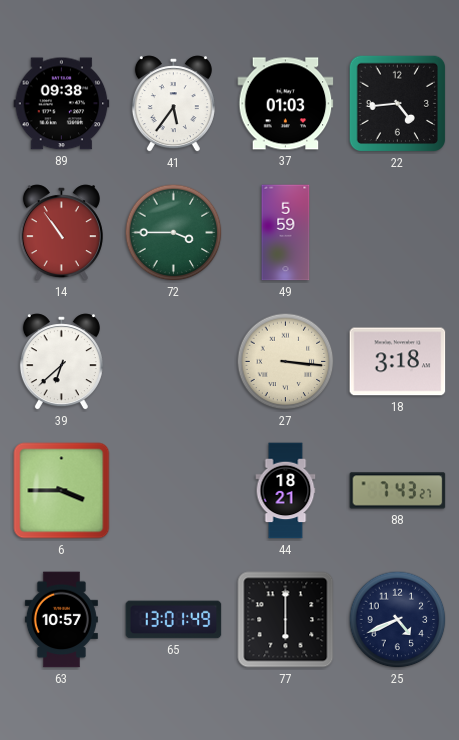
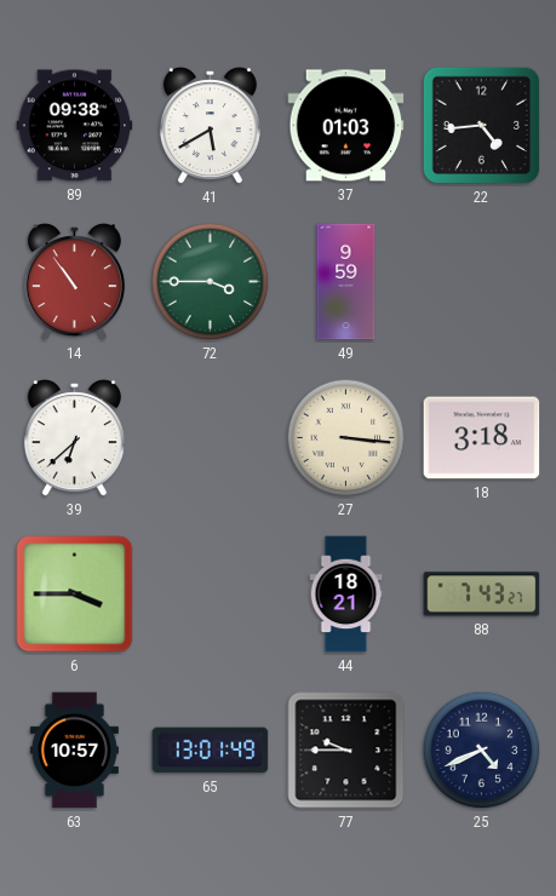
41: 5:36 -> 5:40
49: 5:59 -> 9:59
77: 6:00 -> 9:45
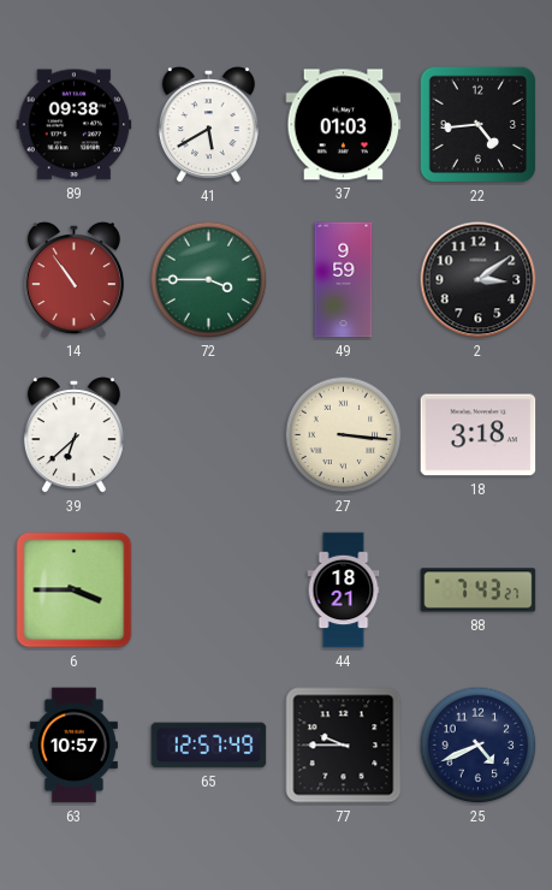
2: none -> 3:09
65: 13:01 -> 12:57
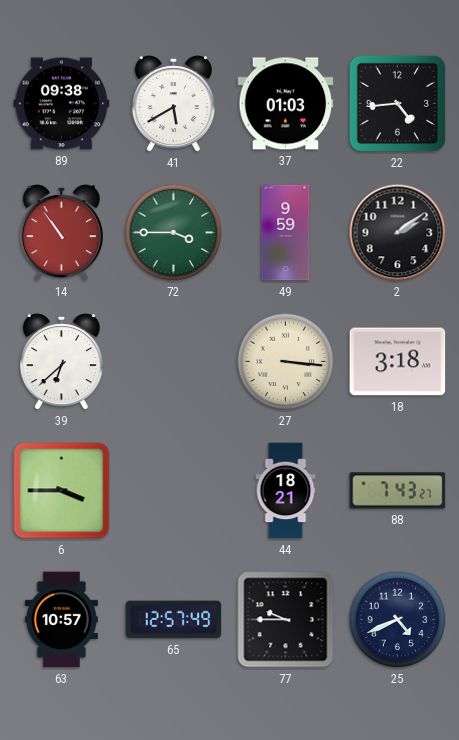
2: 3:09 -> 2:09
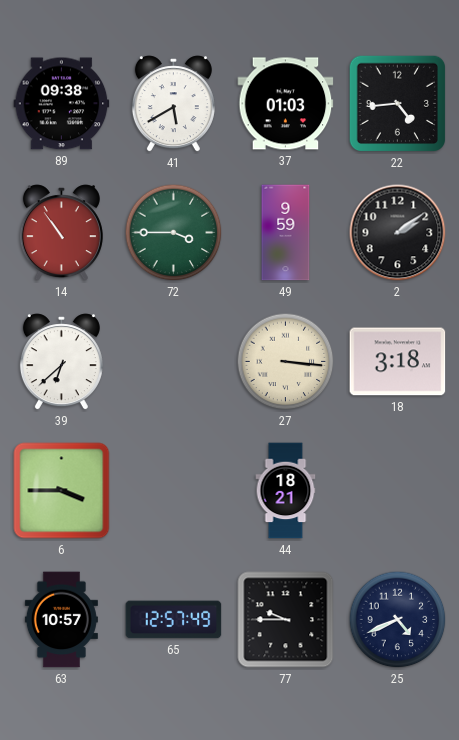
88: 7:43 -> none
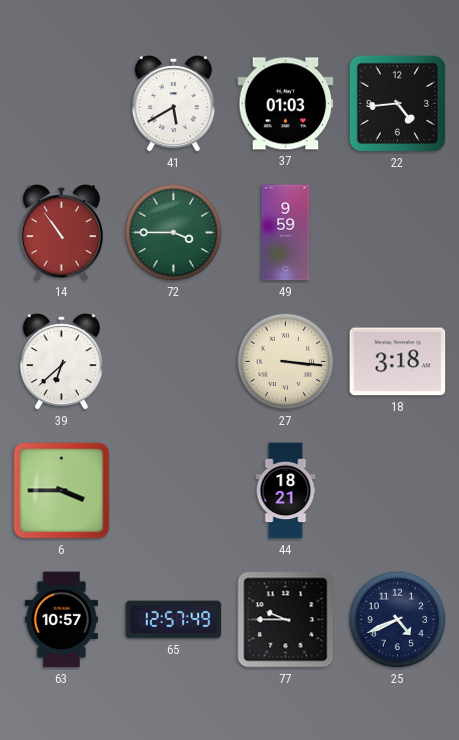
89: 09:38 -> none
2: 2:09 -> none
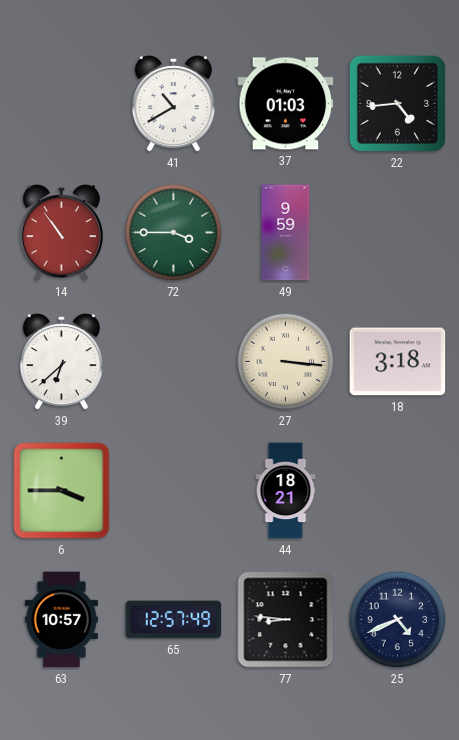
41: 5:40 -> 10:40
77: 9:45 -> 8:46
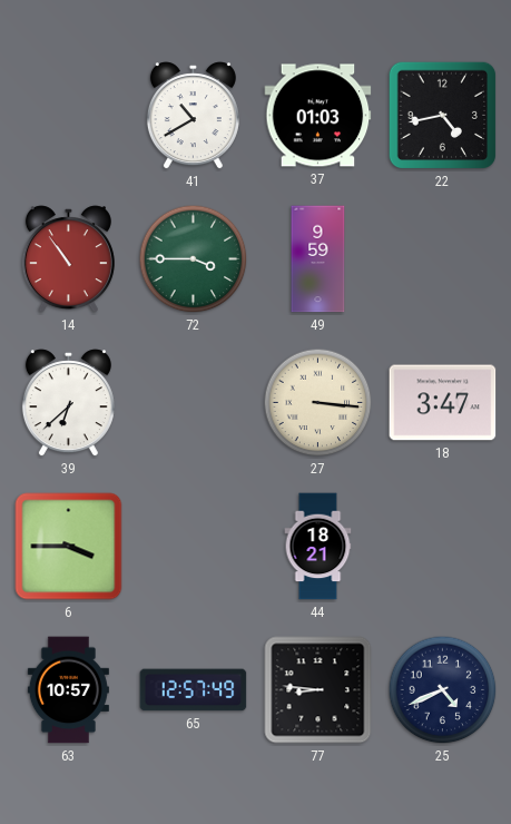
22: 4:44 -> 4:43
18: 3:18 -> 3:47
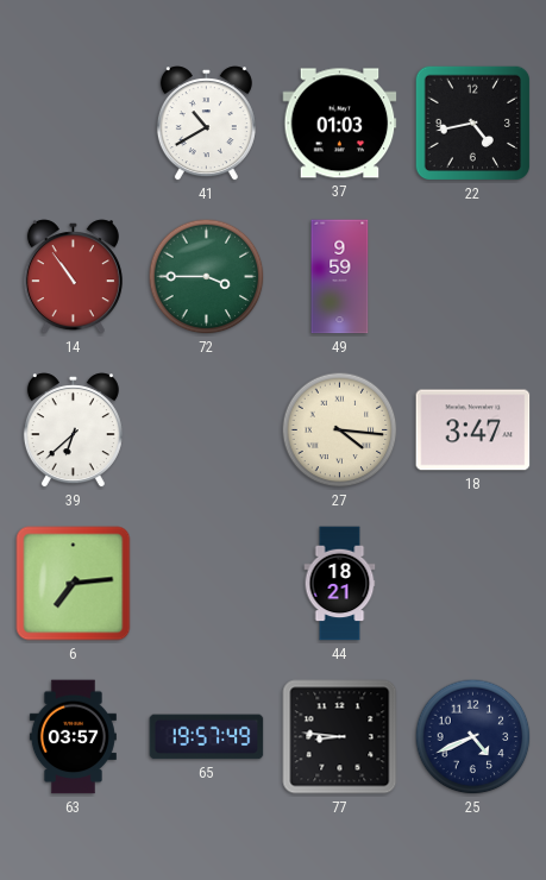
27: 3:16 -> 4:16
6: 3:45 -> 7:14
63: 10:57 -> 03:57
65: 12:57 -> 19:57
